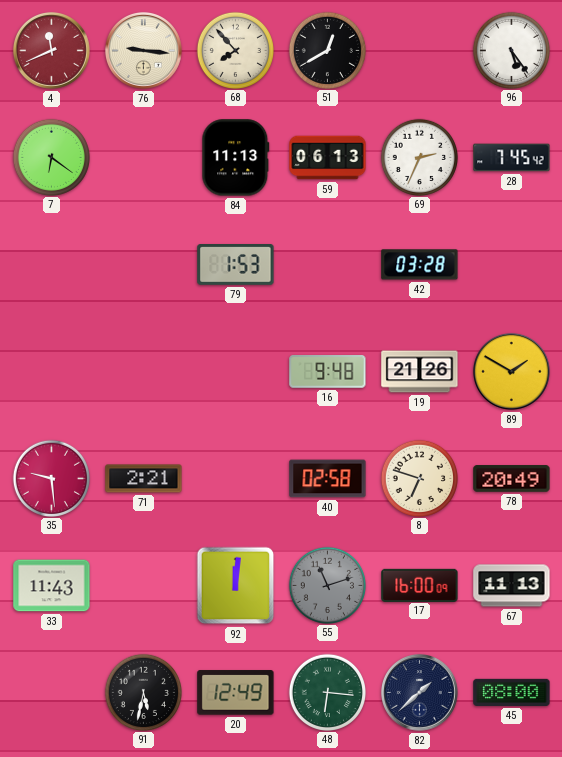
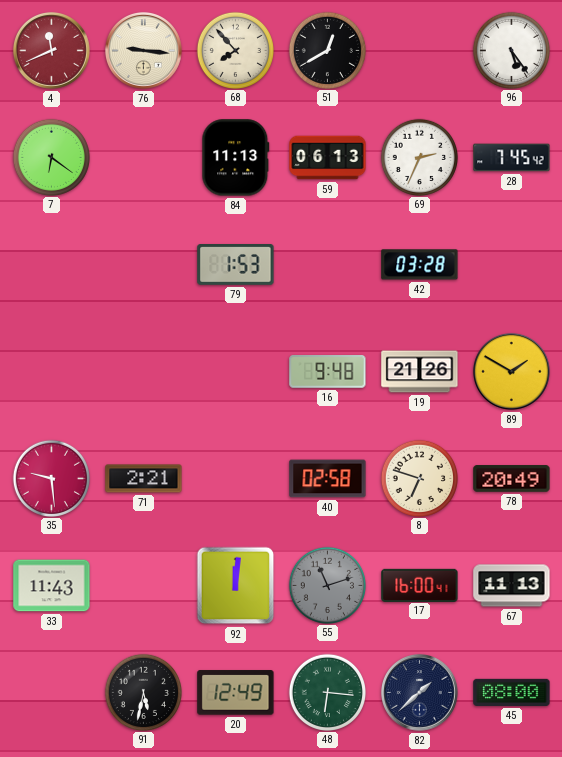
17: 16:00:09 -> 16:00:41
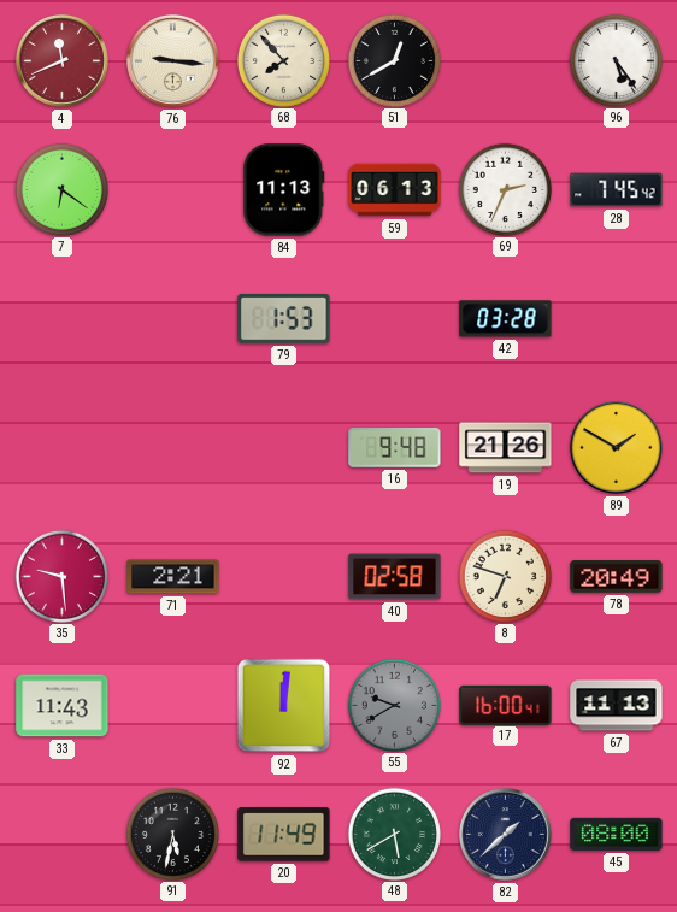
55: 11:12 -> 9:40
20: 12:49 -> 11:49
48: 6:16 -> 5:40
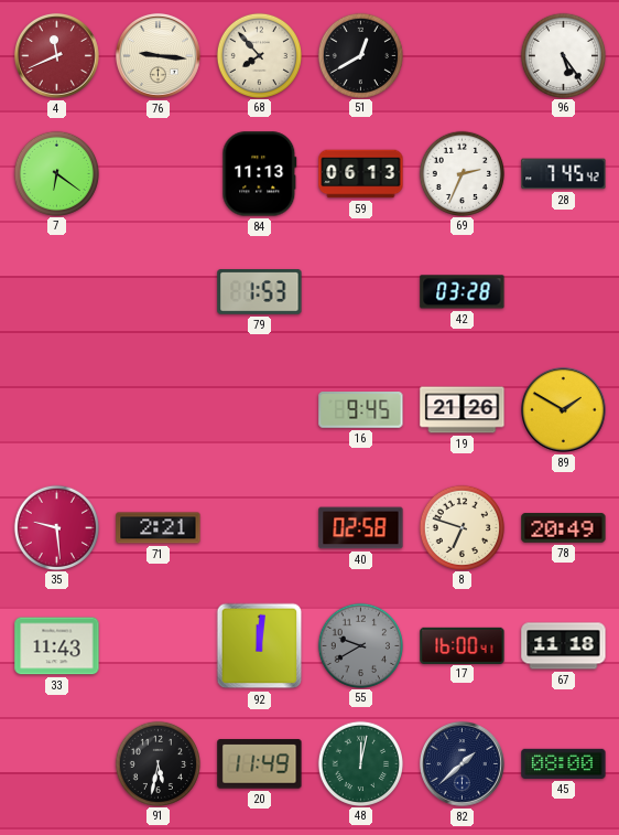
16: 9:48 -> 9:45
67: 11:13 -> 11:18
48: 5:40 -> 12:02
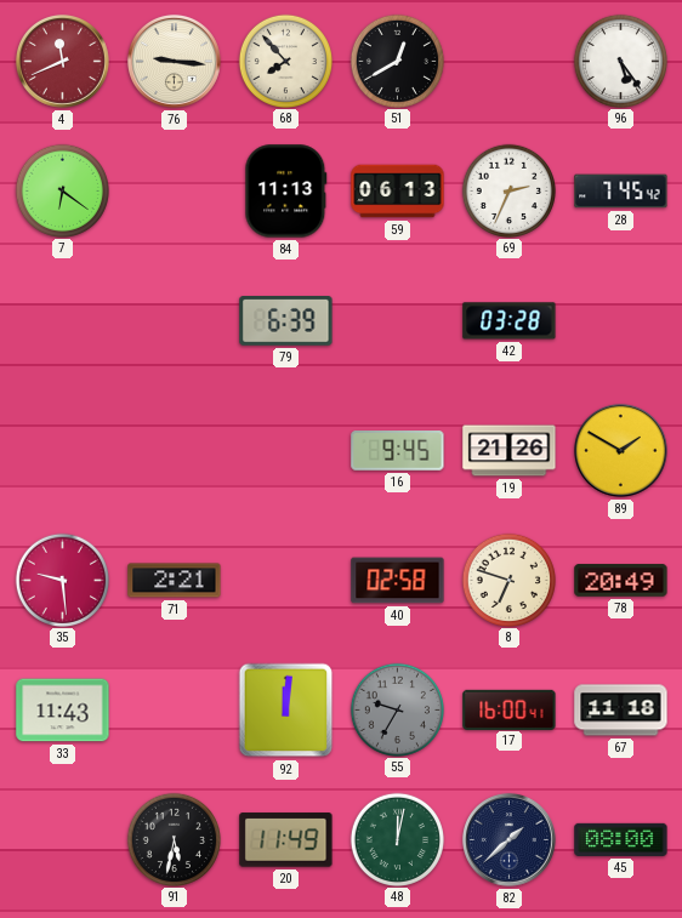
79: 1:53 -> 6:39
55: 9:40 -> 9:35
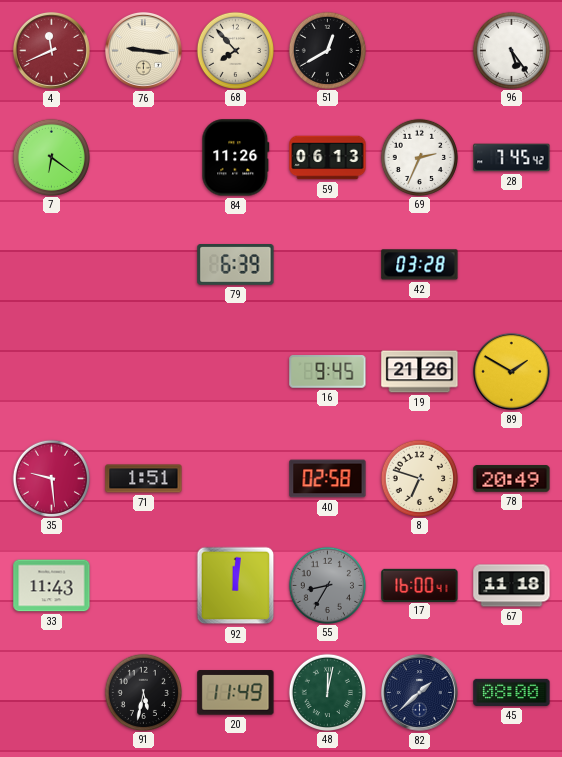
84: 11:13 -> 11:26
71: 2:21 -> 1:51
55: 9:35 -> 8:35
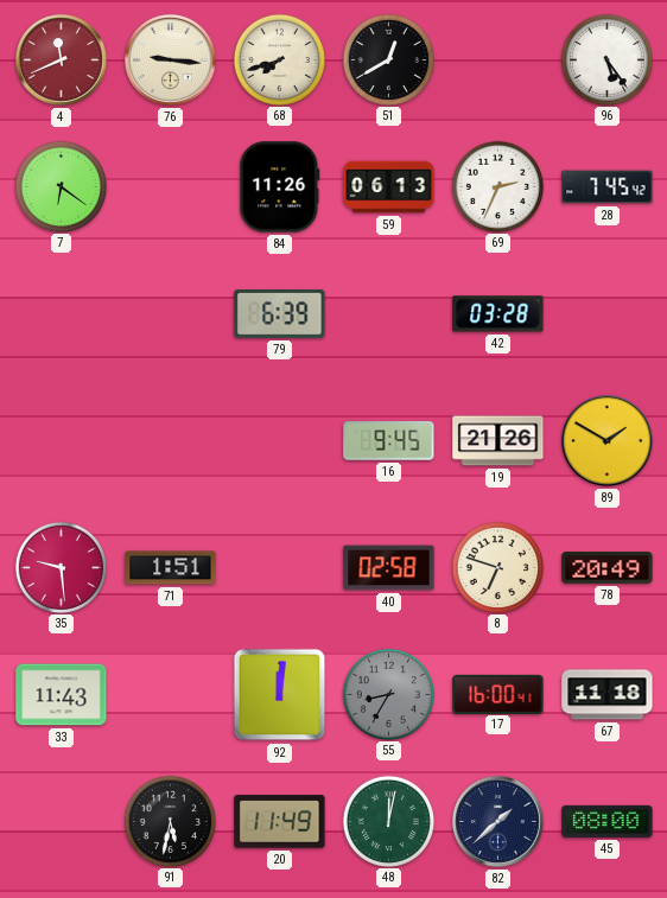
68: 7:53 -> 7:42
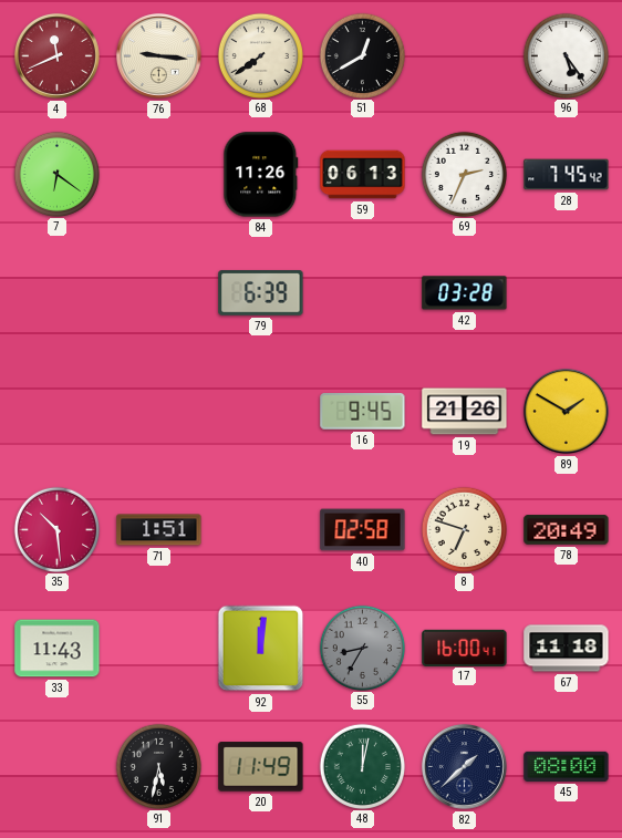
68: 7:42 -> 7:39
35: 9:29 -> 10:29
